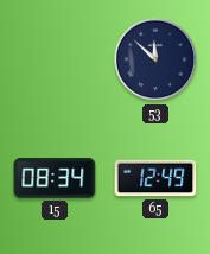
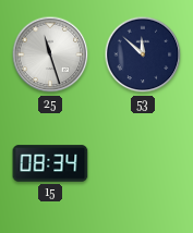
25: none -> 11:27
65: 12:49 -> none
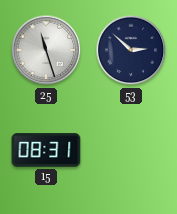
53: 11:52 -> 2:52
15: 08:34 -> 08:31
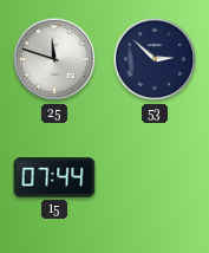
25: 11:27 -> 11:48
15: 08:31 -> 07:44
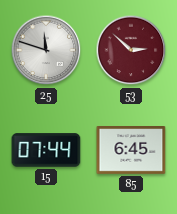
53 dial: navy -> burgundy
85: none -> 6:45
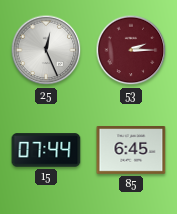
25: 11:48 -> 12:26
53: 2:52 -> 2:15
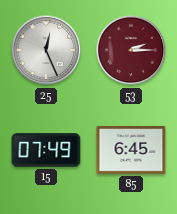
15: 07:44 -> 07:49
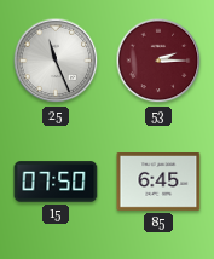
25: 12:26 -> 11:26
15: 07:49 -> 07:50
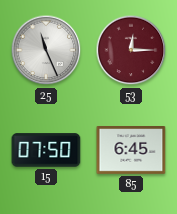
53: 2:15 -> 12:15
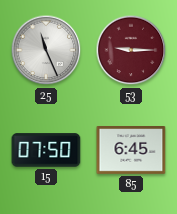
53: 12:15 -> 9:15
